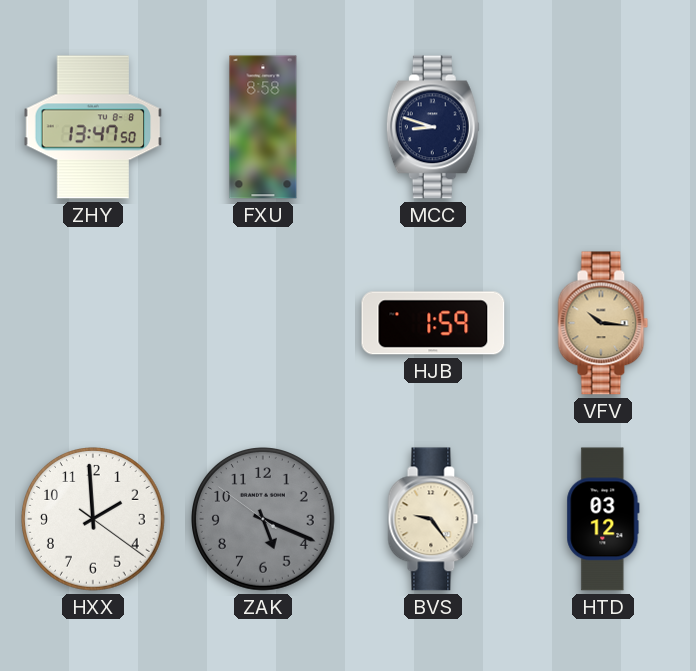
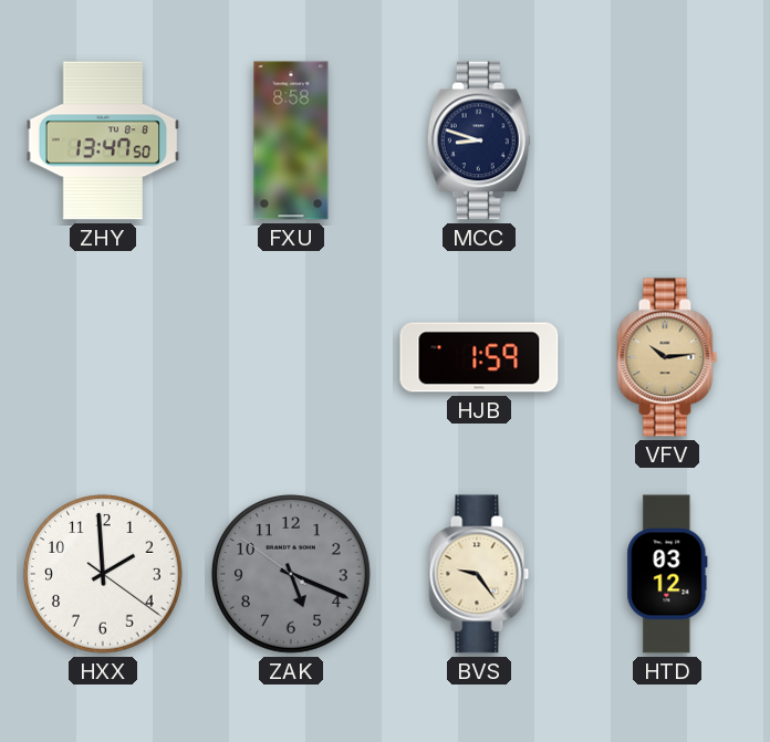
VFV: 10:16 -> 10:14
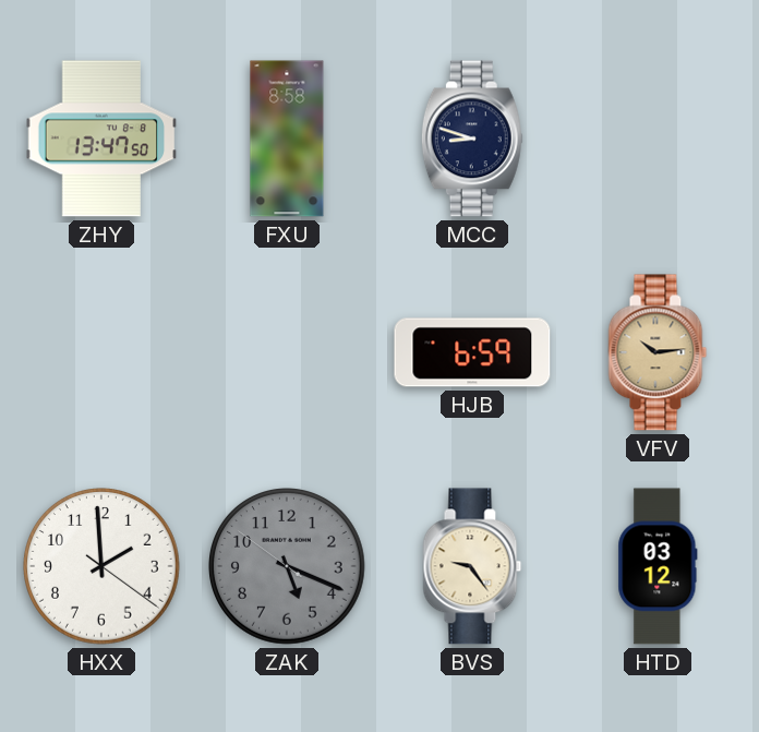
HJB: 1:59 -> 6:59
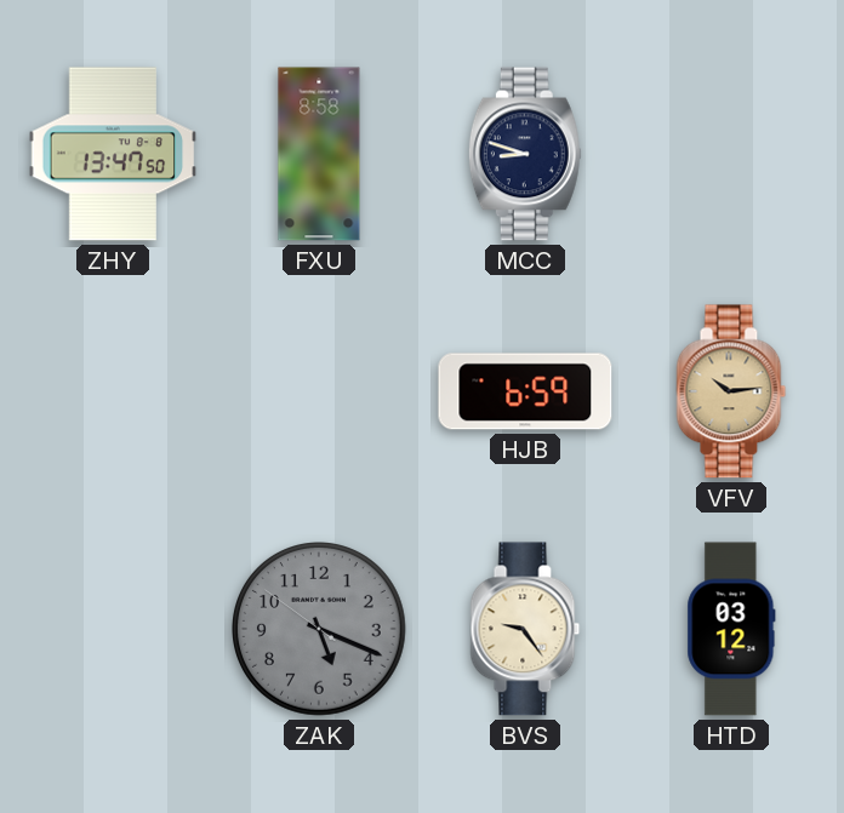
HXX: 1:59 -> none
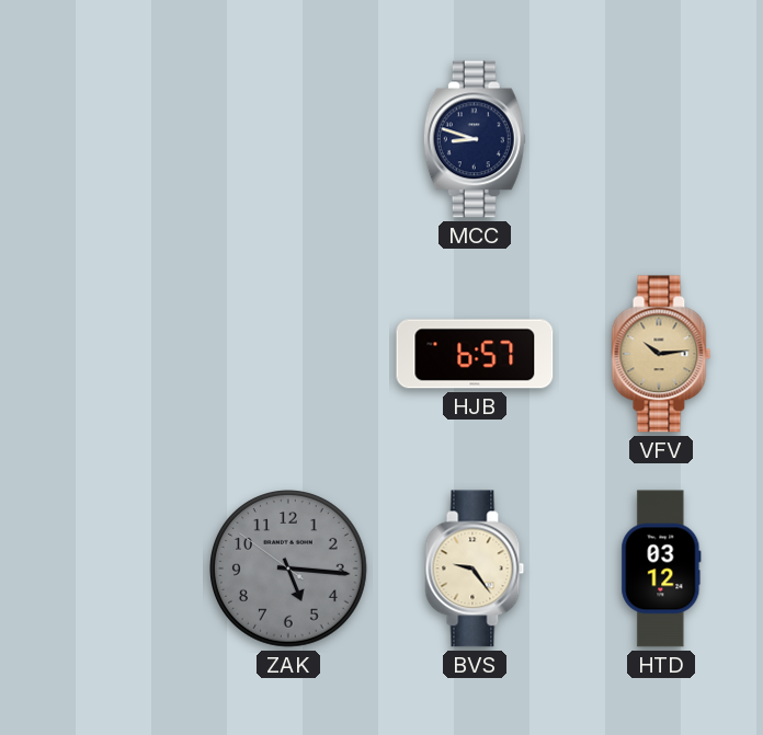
ZHY: 13:47 -> none
FXU: 8:58 -> none
HJB: 6:59 -> 6:57
ZAK: 5:18 -> 5:15
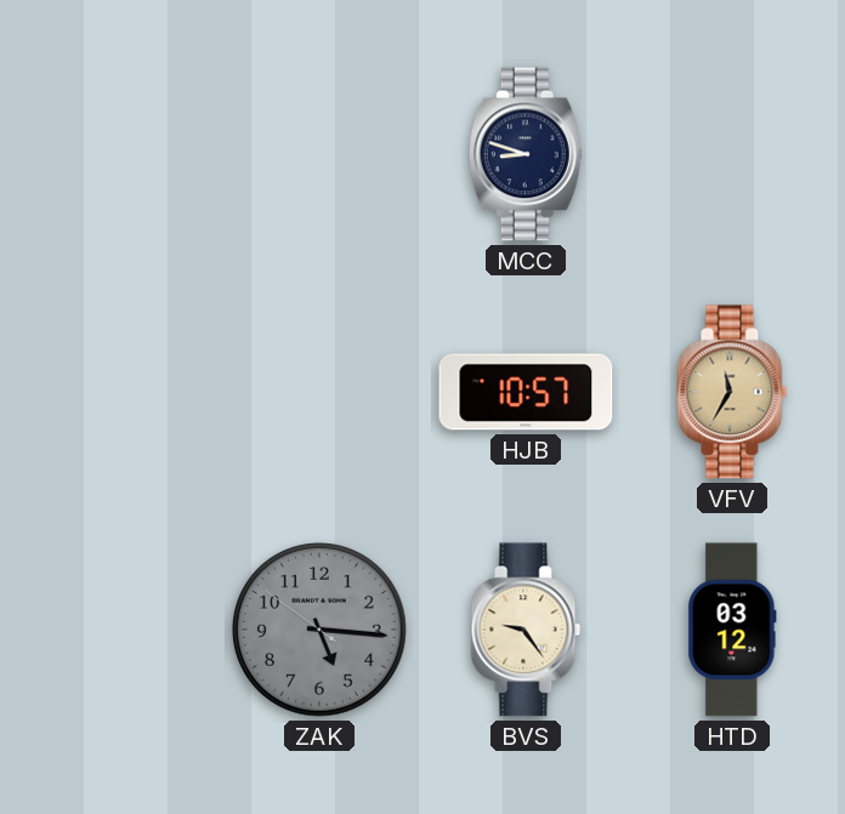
HJB: 6:57 -> 10:57
VFV: 10:14 -> 11:35
